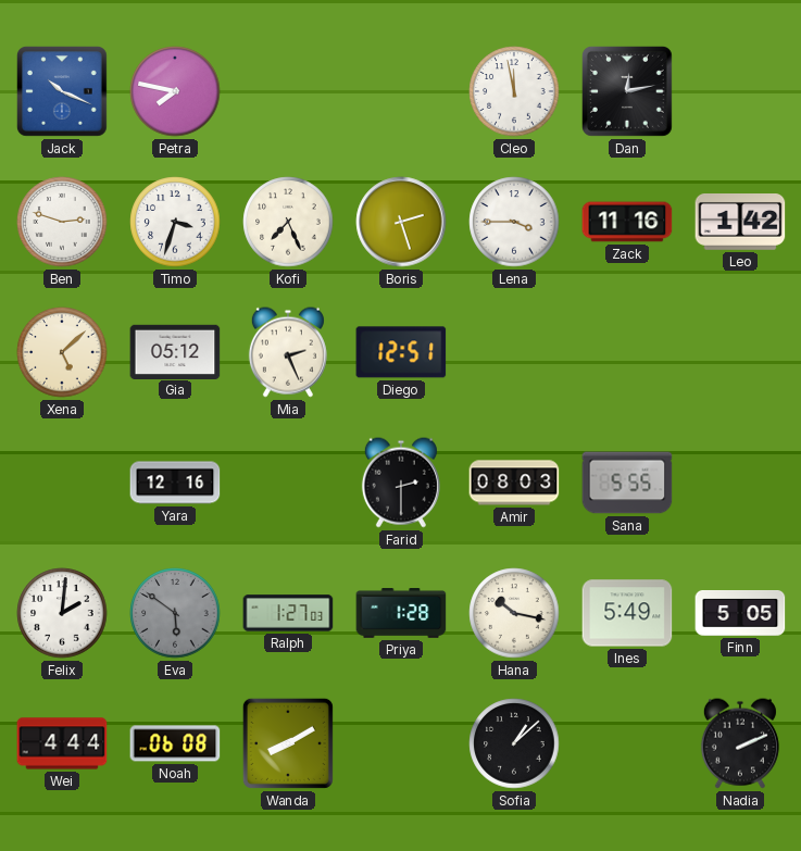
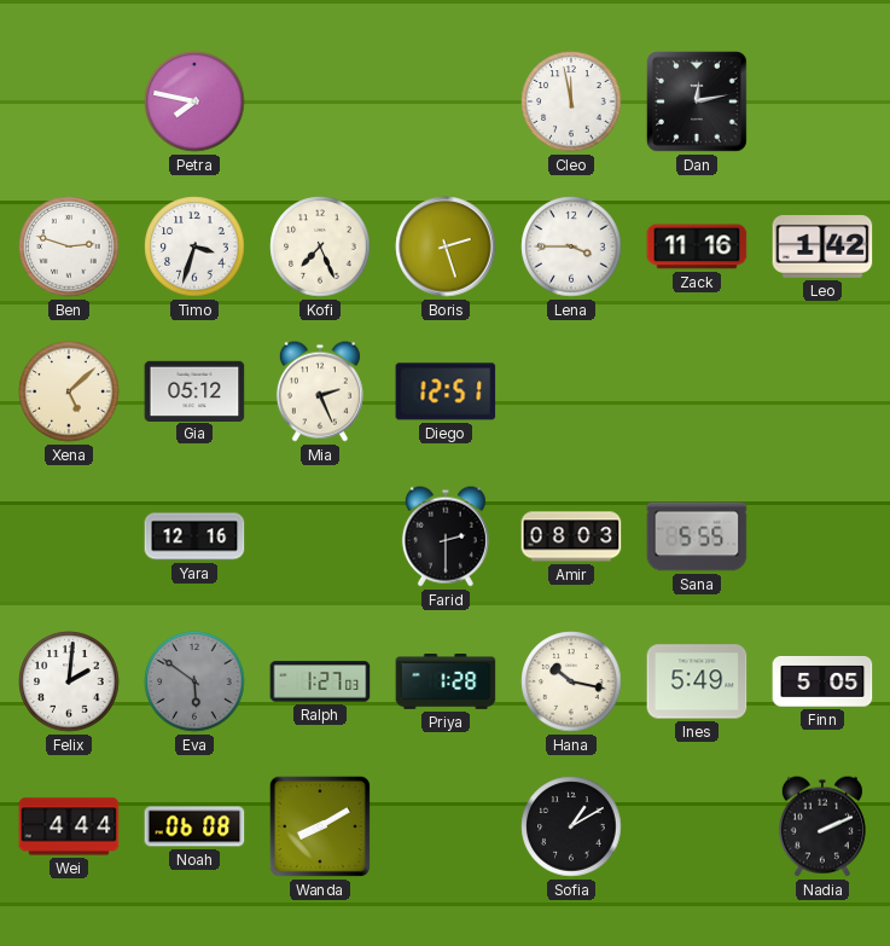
Jack: 10:19 -> none
Sofia: 1:08 -> 1:10
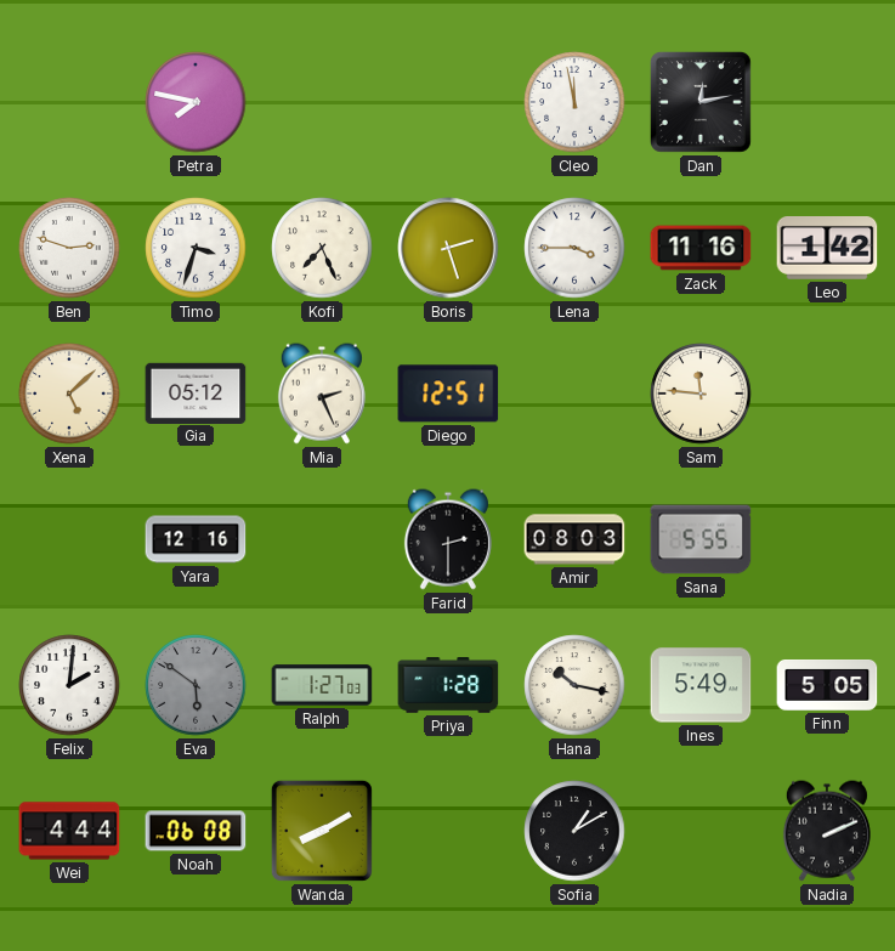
Sam: none -> 11:46
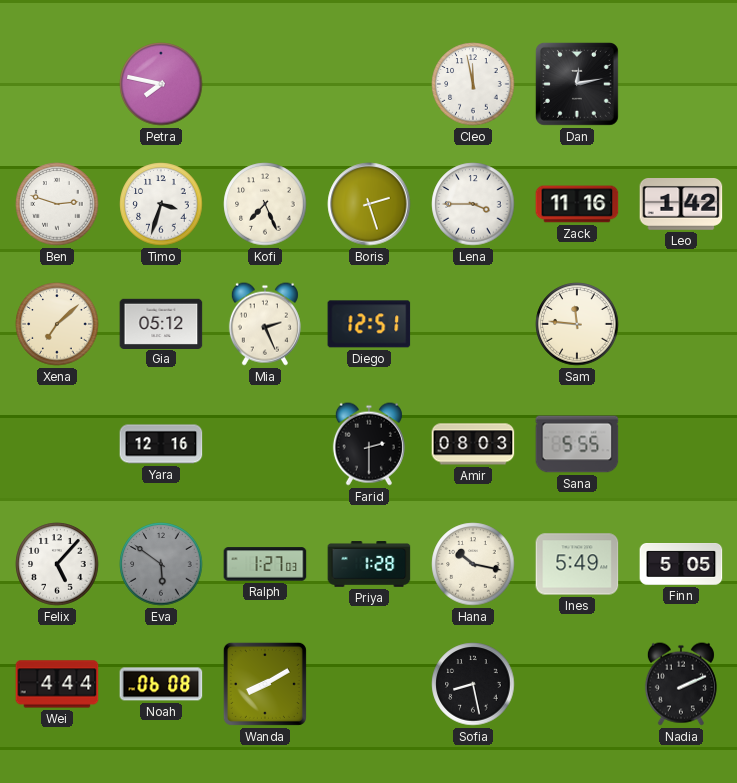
Xena: 5:08 -> 7:08
Felix: 2:01 -> 5:07
Sofia: 1:10 -> 8:28
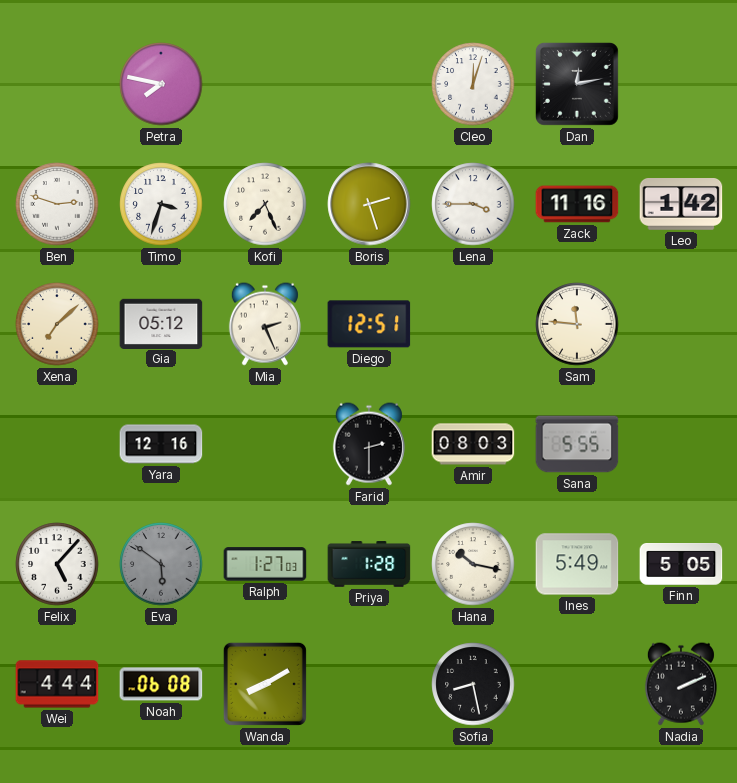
Cleo: 11:58 -> 12:03
